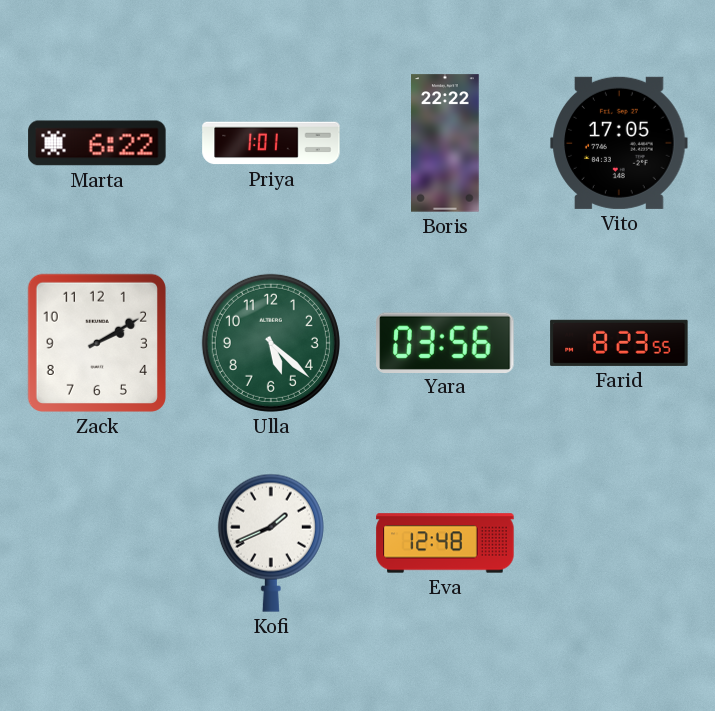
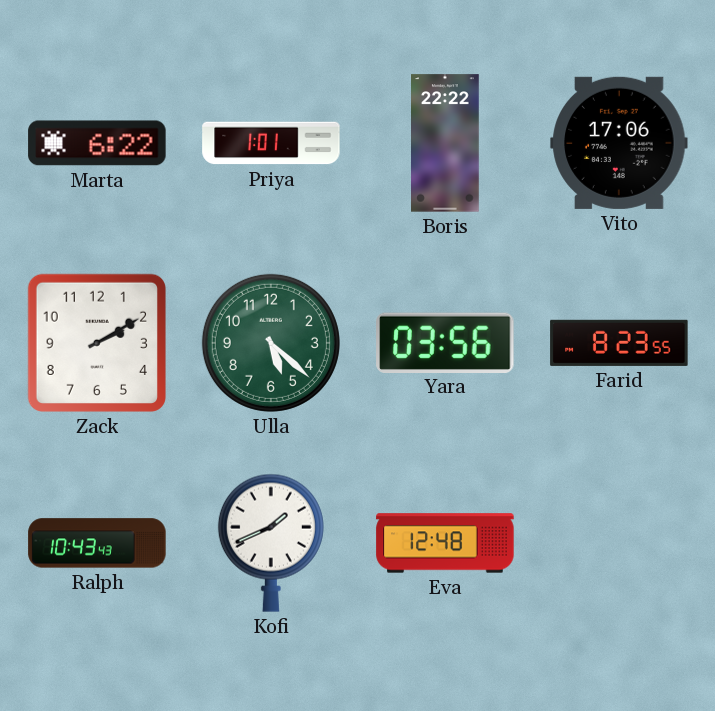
Vito: 17:05 -> 17:06
Ralph: none -> 10:43
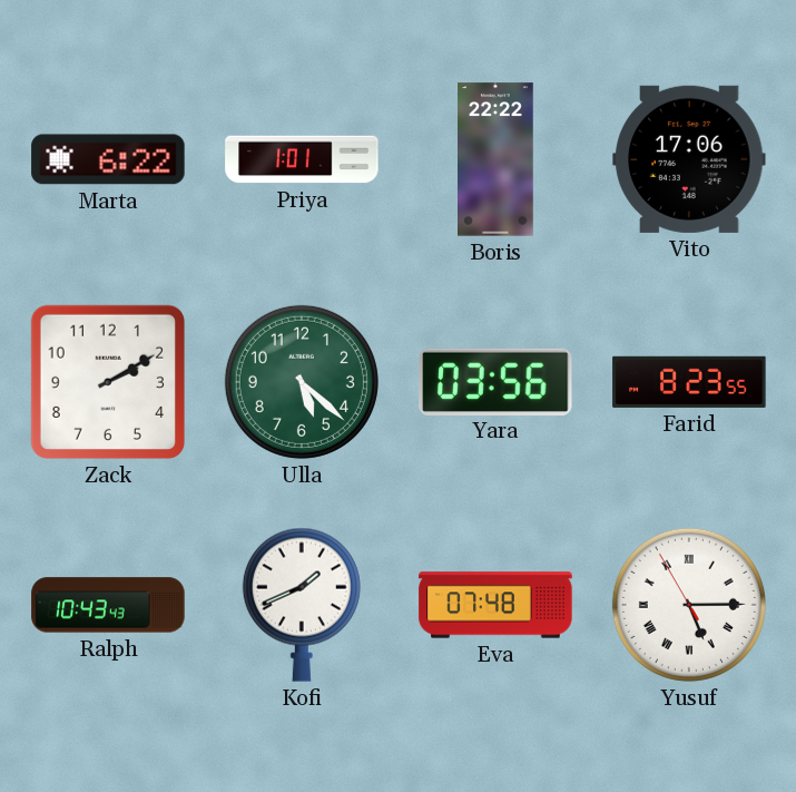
Eva: 12:48 -> 07:48
Yusuf: none -> 5:14
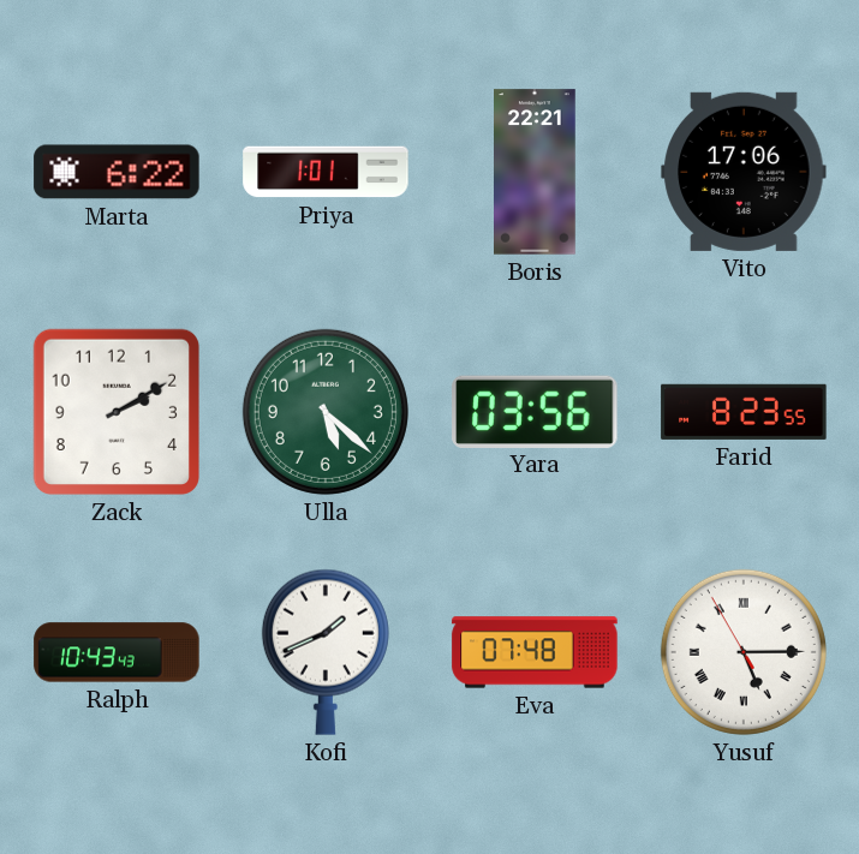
Boris: 22:22 -> 22:21
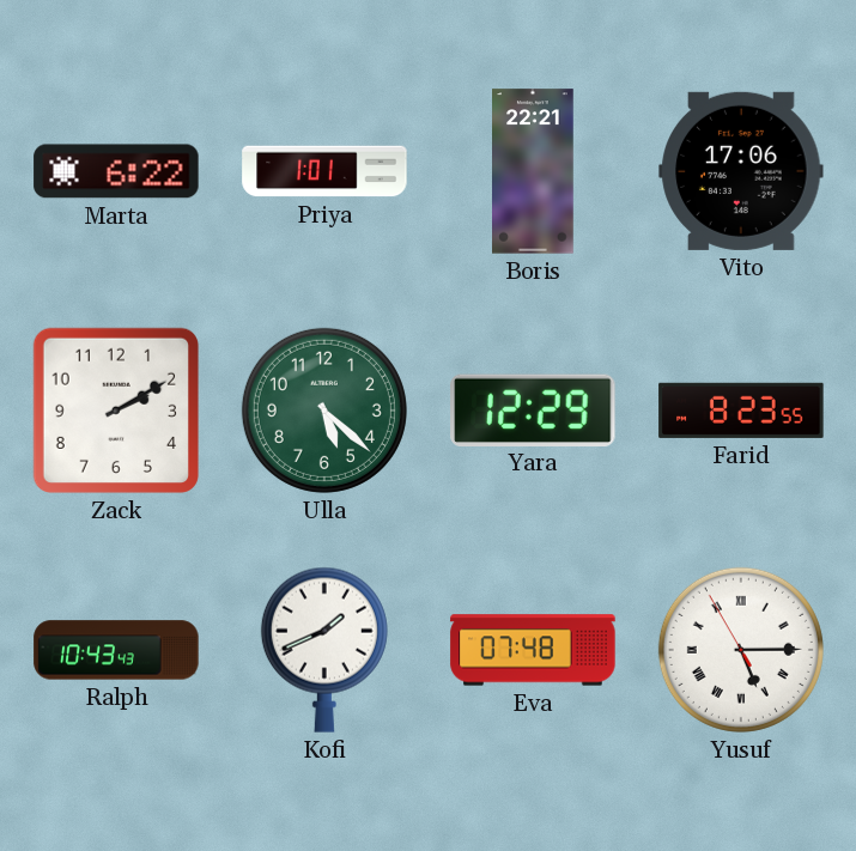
Yara: 03:56 -> 12:29
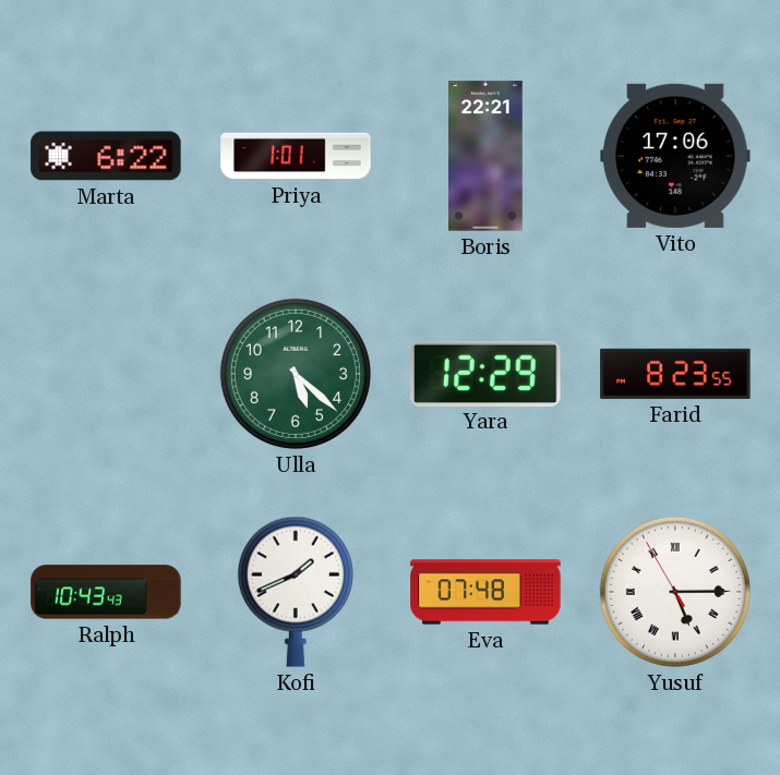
Zack: 2:10 -> none
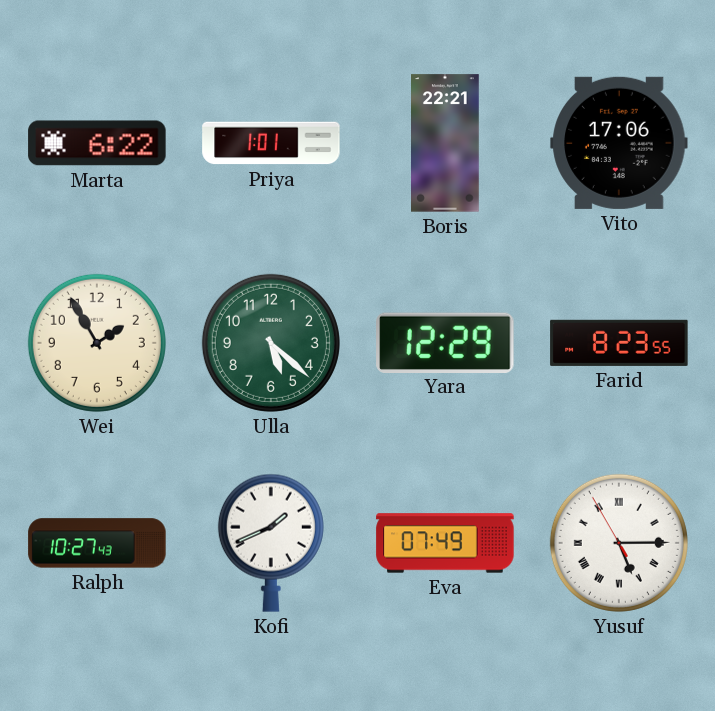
Wei: none -> 1:55
Ralph: 10:43 -> 10:27
Eva: 07:48 -> 07:49
